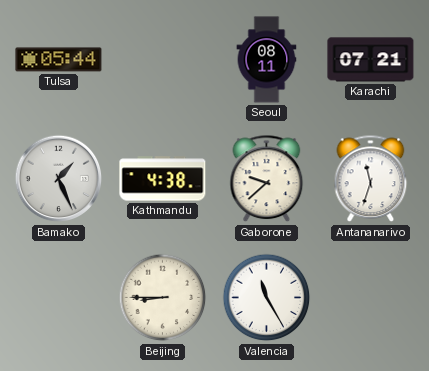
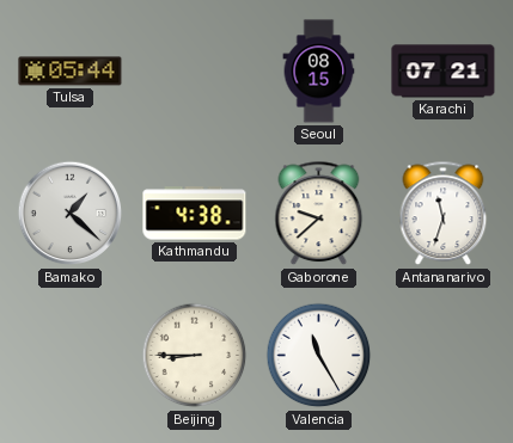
Seoul: 08:11 -> 08:15
Bamako: 1:26 -> 1:22
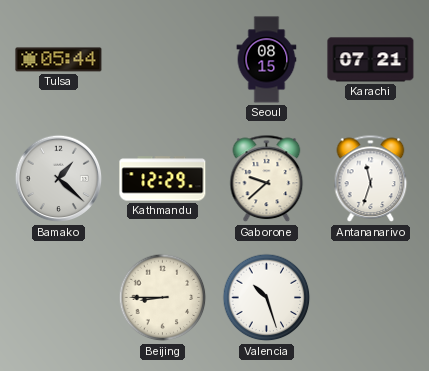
Kathmandu: 4:38 -> 12:29
Valencia: 11:25 -> 10:27
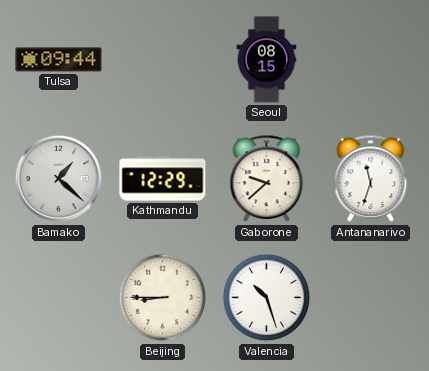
Tulsa: 05:44 -> 09:44
Karachi: 07:21 -> none
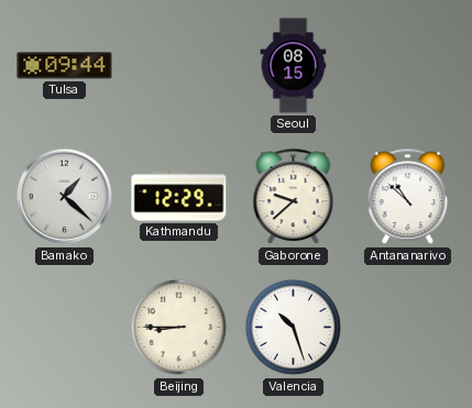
Antananarivo: 11:33 -> 10:52
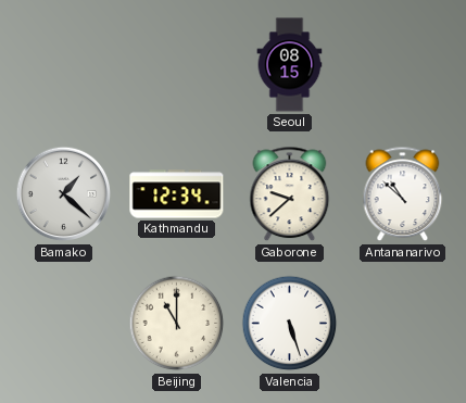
Tulsa: 09:44 -> none
Kathmandu: 12:29 -> 12:34
Beijing: 8:45 -> 11:00
Valencia: 10:27 -> 5:27
